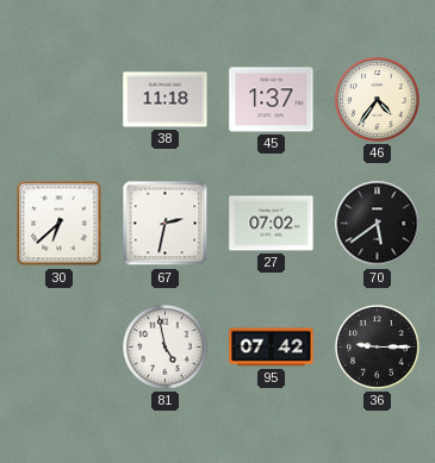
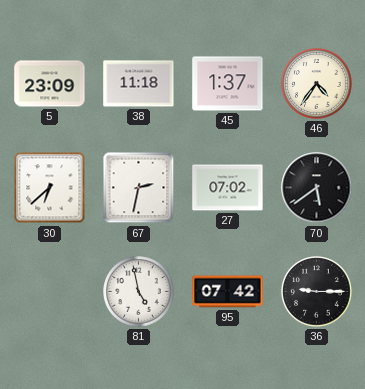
5: none -> 23:09
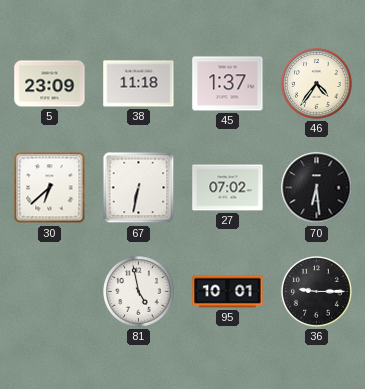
67: 2:32 -> 6:32
70: 5:39 -> 6:29
95: 07:42 -> 10:01
